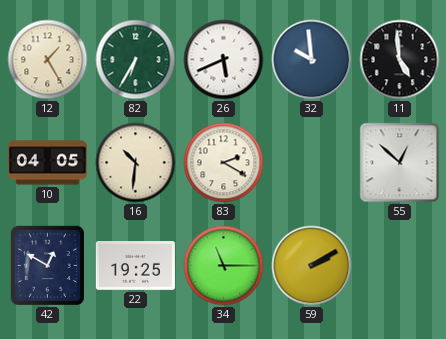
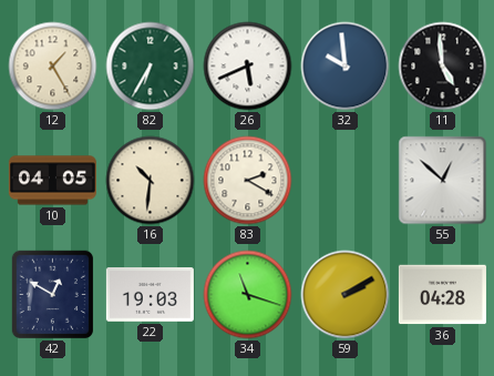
22: 19:25 -> 19:03
34: 11:15 -> 11:18
36: none -> 04:28
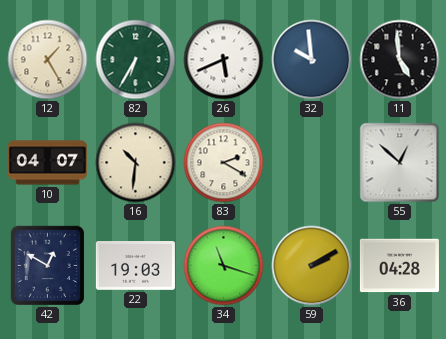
10: 04:05 -> 04:07
